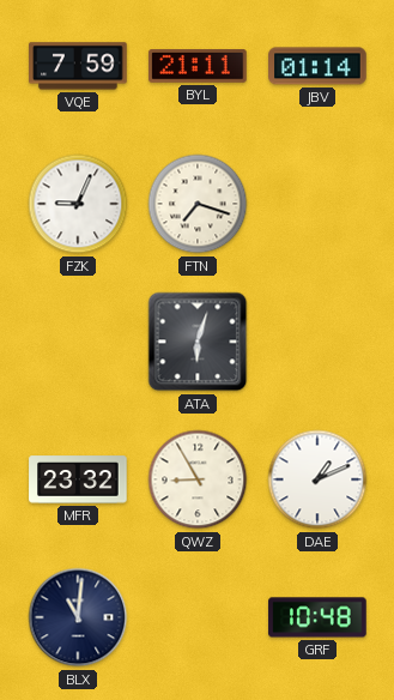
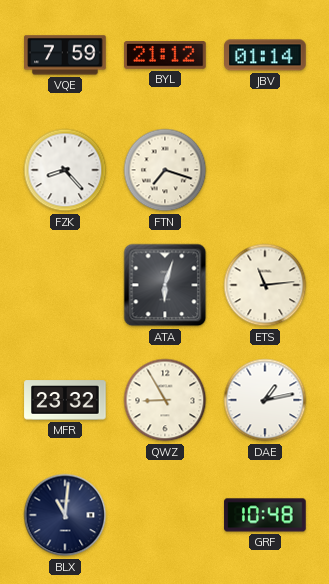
BYL: 21:11 -> 21:12
FZK: 9:04 -> 8:23
ETS: none -> 11:14
DAE: 1:11 -> 1:13
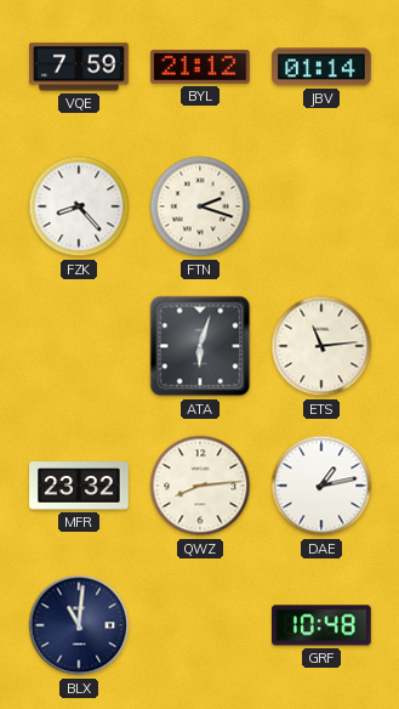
FTN: 7:18 -> 2:18
QWZ: 8:55 -> 8:14
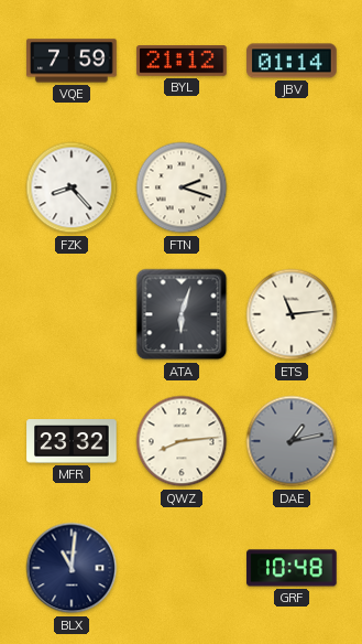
DAE dial: white -> grey
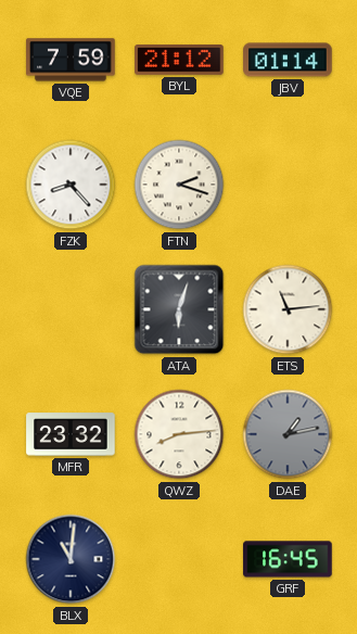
GRF: 10:48 -> 16:45
